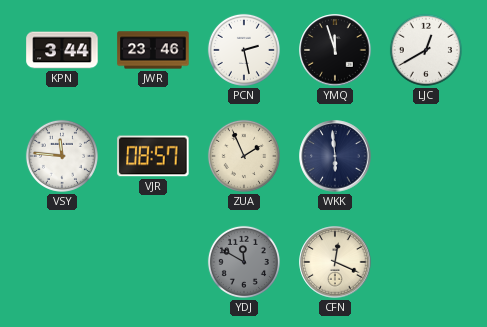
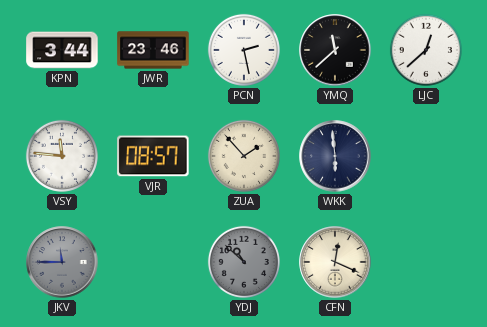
YMQ: 11:57 -> 11:38
LJC: 12:40 -> 12:38
ZUA: 1:56 -> 1:53
JKV: none -> 11:45
YDJ: 11:50 -> 10:52
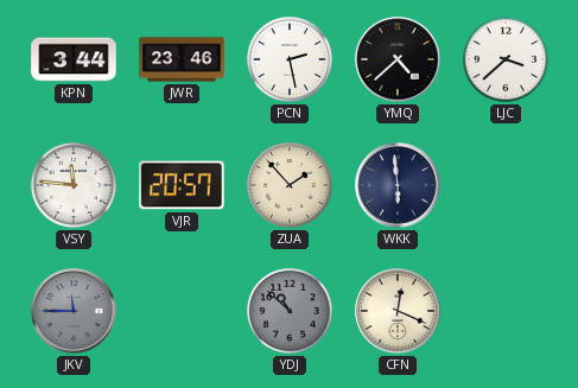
YMQ: 11:38 -> 4:38
LJC: 12:38 -> 3:38
VJR: 08:57 -> 20:57
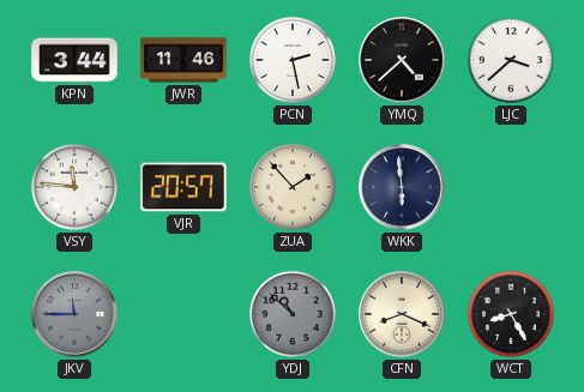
JWR: 23:46 -> 11:46
CFN: 12:19 -> 8:19
WCT: none -> 8:25
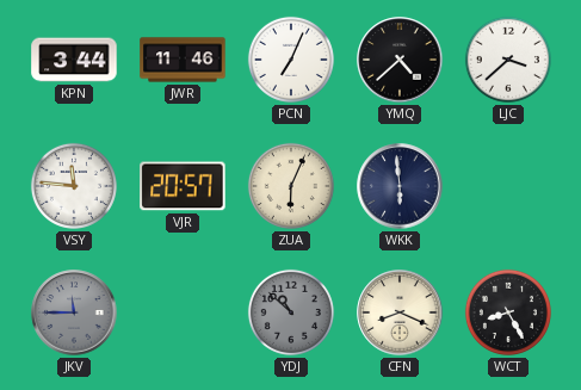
PCN: 2:28 -> 7:04
ZUA: 1:53 -> 6:04
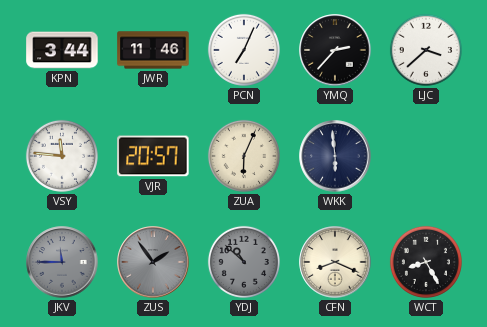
YMQ: 4:38 -> 2:37
ZUS: none -> 1:54
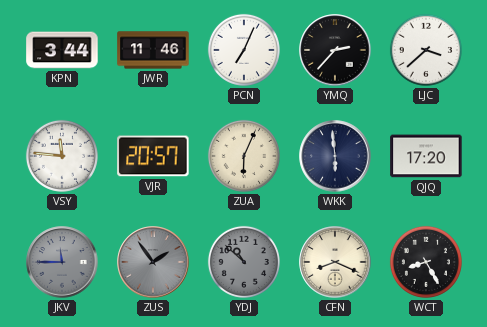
QJQ: none -> 17:20
